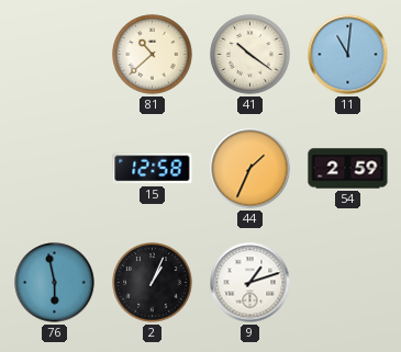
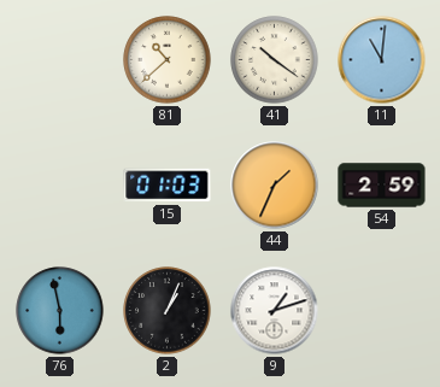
15: 12:58 -> 01:03
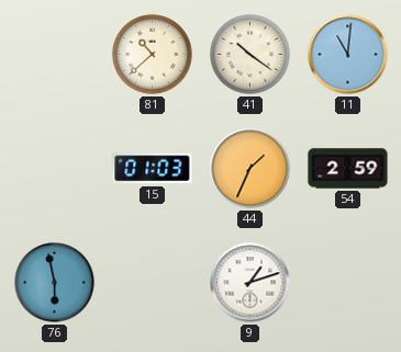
2: 1:04 -> none
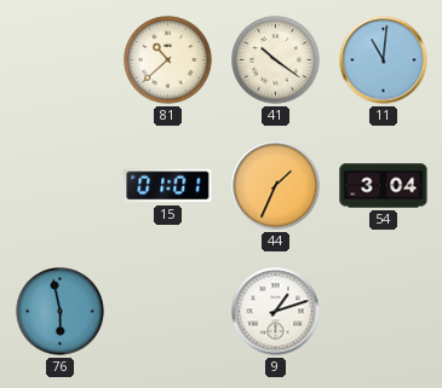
15: 01:03 -> 01:01
54: 2:59 -> 3:04
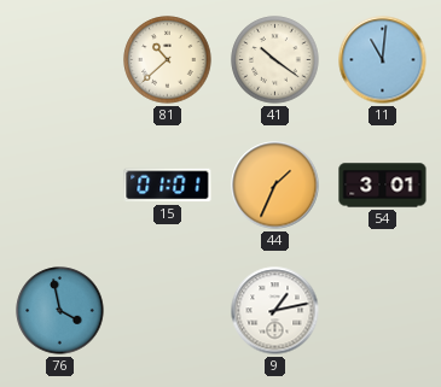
54: 3:04 -> 3:01
76: 5:58 -> 3:58
9: 1:12 -> 1:13
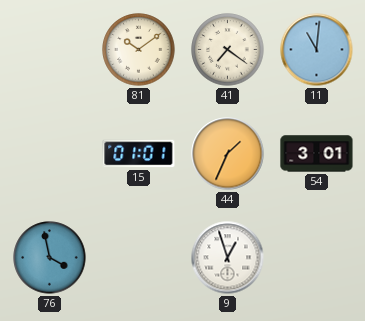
81: 10:38 -> 10:09
41: 10:21 -> 7:21
9: 1:13 -> 12:57
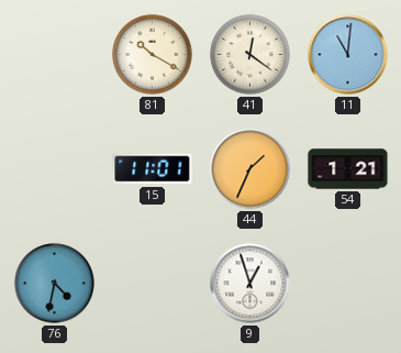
81: 10:09 -> 10:20
41: 7:21 -> 12:21
15: 01:01 -> 11:01
54: 3:01 -> 1:21
76: 3:58 -> 4:32
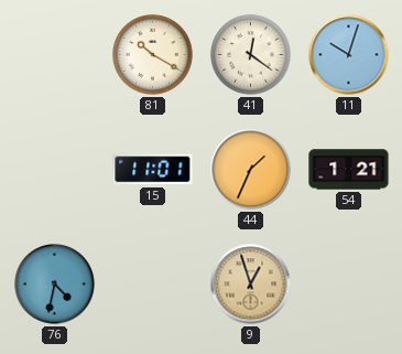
11: 11:01 -> 10:03
9 dial: white -> champagne
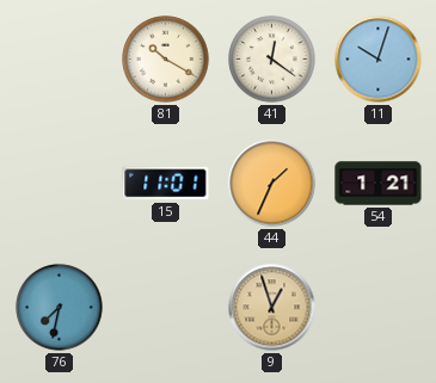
76: 4:32 -> 7:32
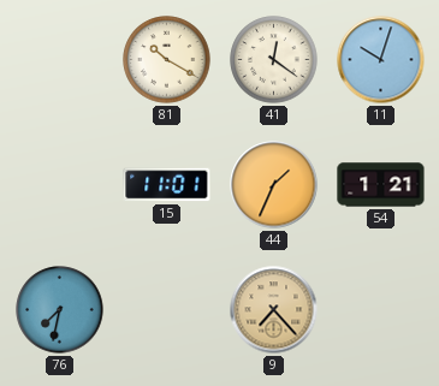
9: 12:57 -> 7:23
